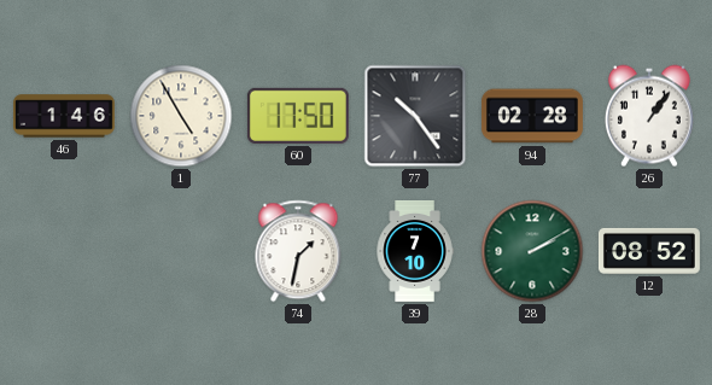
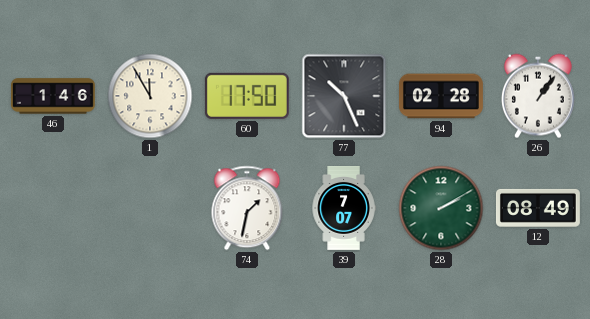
1: 4:55 -> 11:55
77: 10:24 -> 10:26
39: 7:10 -> 7:07
12: 08:52 -> 08:49
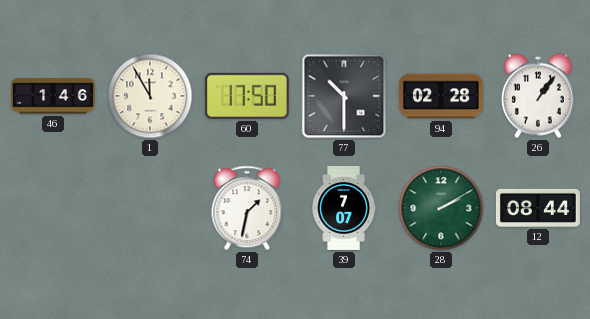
77: 10:26 -> 10:30
12: 08:49 -> 08:44
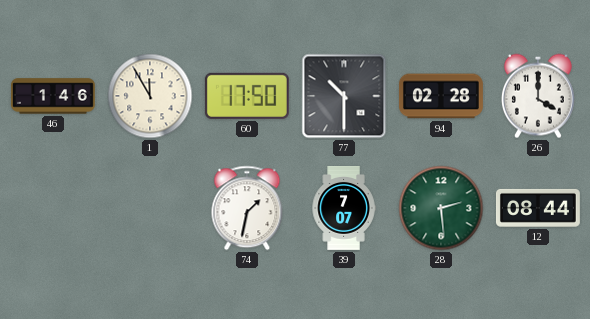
26: 1:06 -> 4:00
28: 2:10 -> 2:29
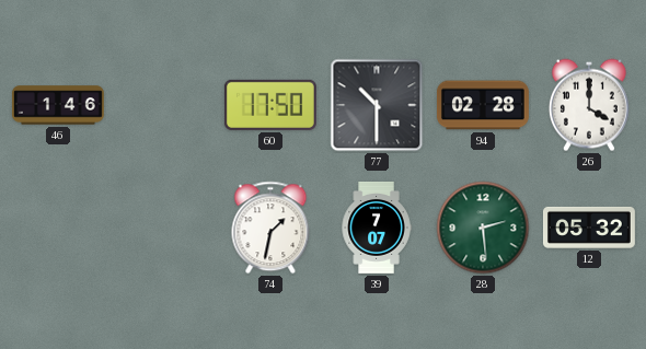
1: 11:55 -> none
12: 08:44 -> 05:32
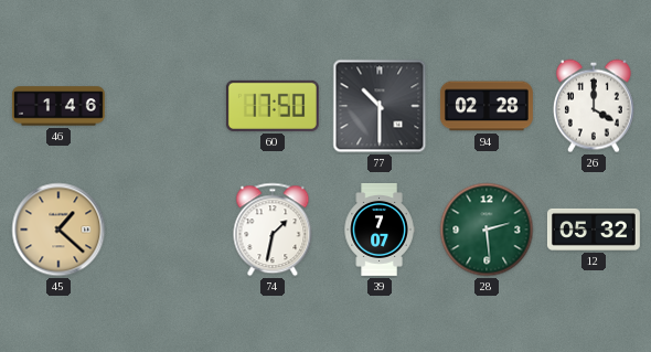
45: none -> 1:22
